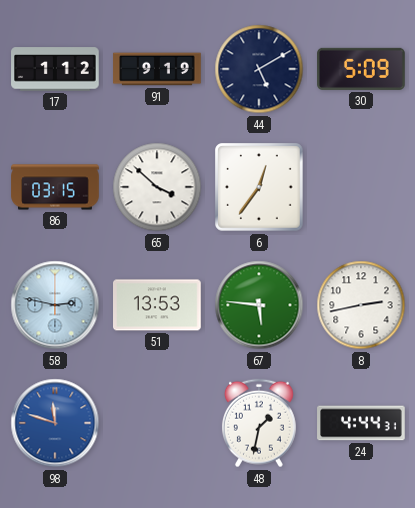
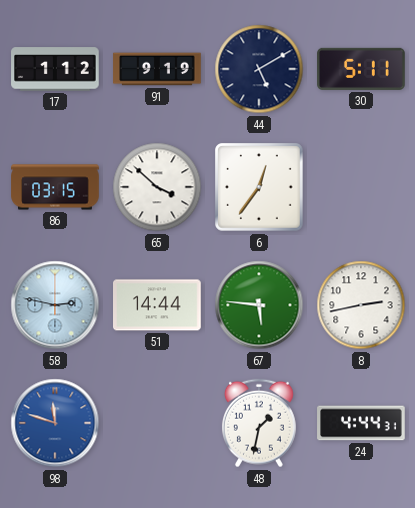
30: 5:09 -> 5:11
51: 13:53 -> 14:44
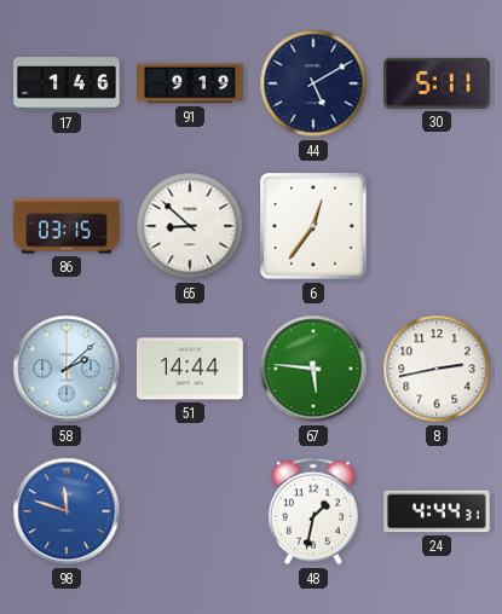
17: 1:12 -> 1:46
65: 3:52 -> 8:52
58: 2:47 -> 2:08
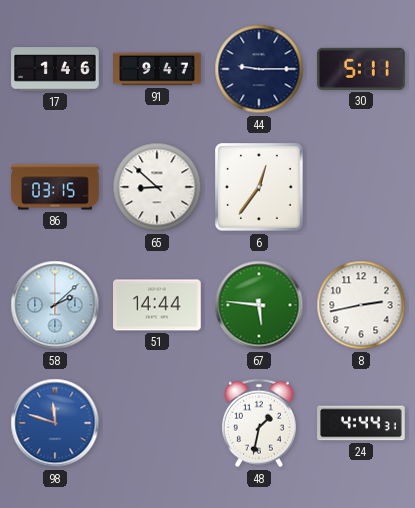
91: 9:19 -> 9:47
44: 5:10 -> 9:15
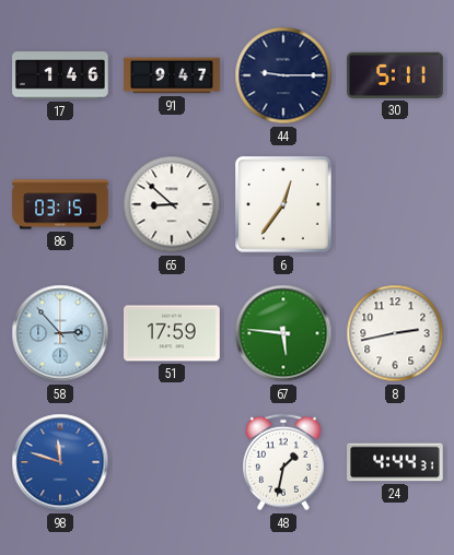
58: 2:08 -> 2:53
51: 14:44 -> 17:59
